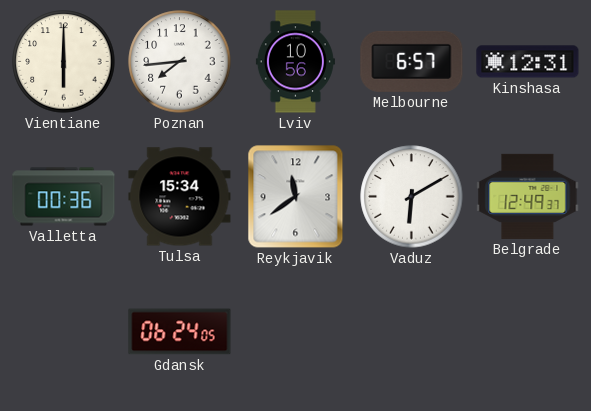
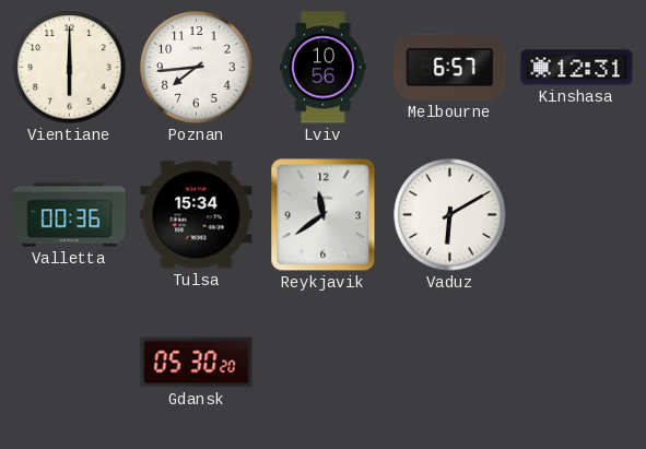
Belgrade: 12:49 -> none
Gdansk: 06:24 -> 05:30
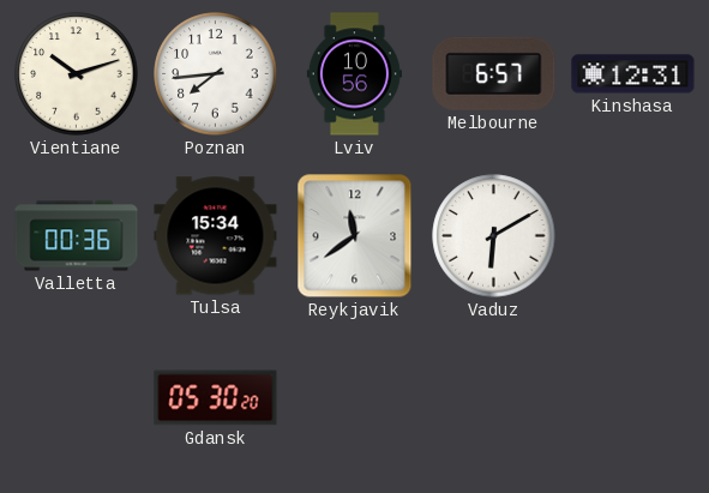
Vientiane: 6:00 -> 10:12
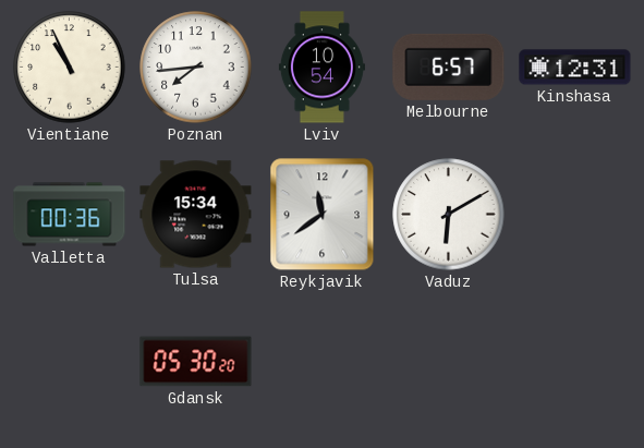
Vientiane: 10:12 -> 10:56
Lviv: 10:56 -> 10:54
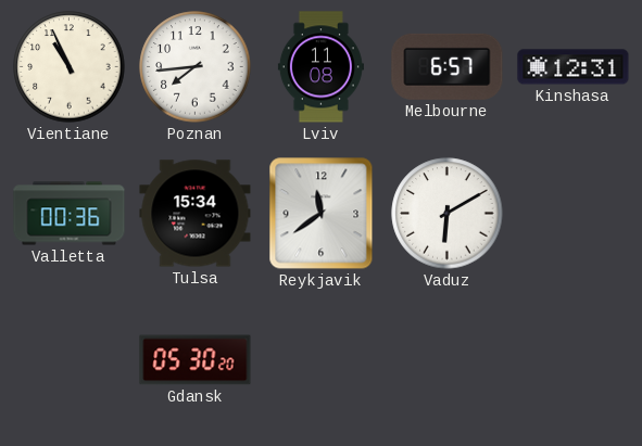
Lviv: 10:54 -> 11:08
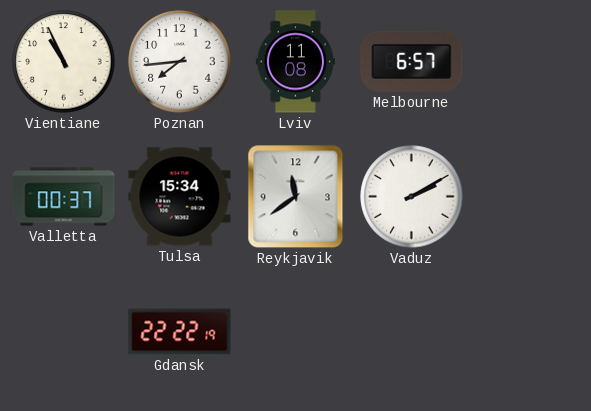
Kinshasa: 12:31 -> none
Valletta: 00:36 -> 00:37
Vaduz: 6:10 -> 2:10
Gdansk: 05:30 -> 22:22
